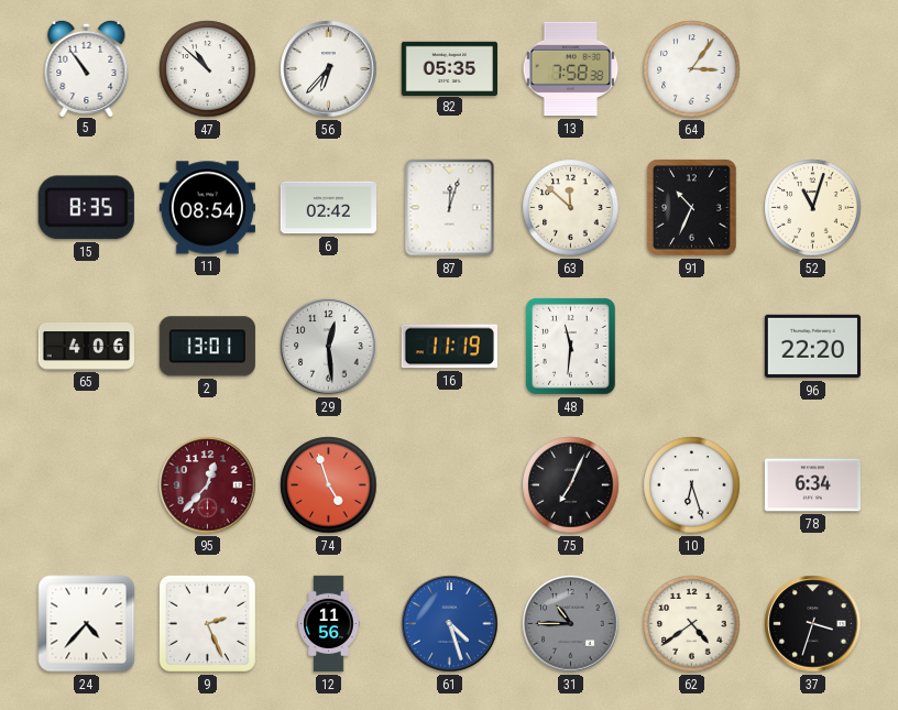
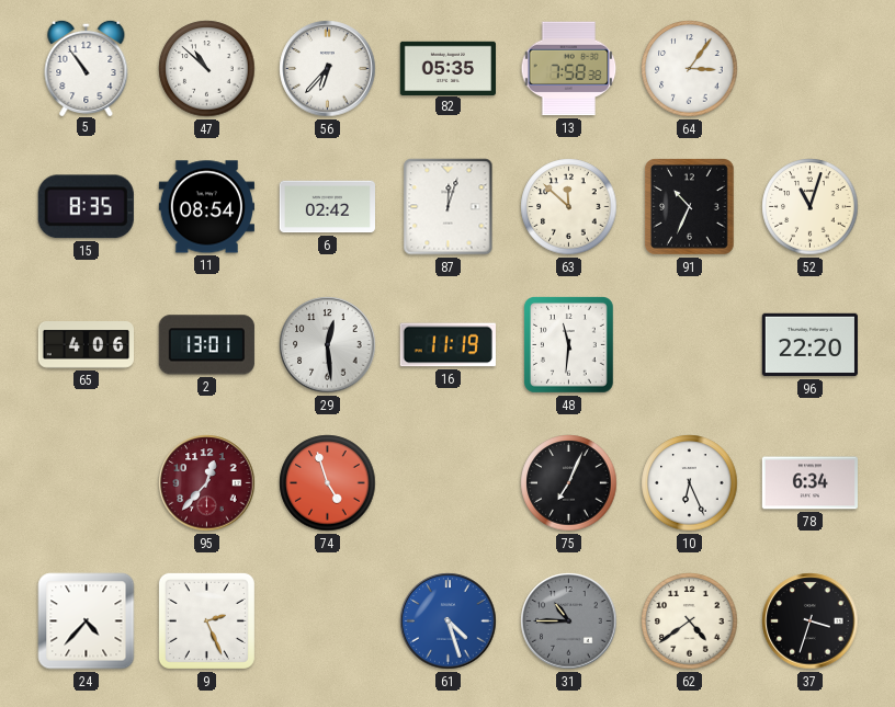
10: 6:27 -> 6:26
12: 11:56 -> none
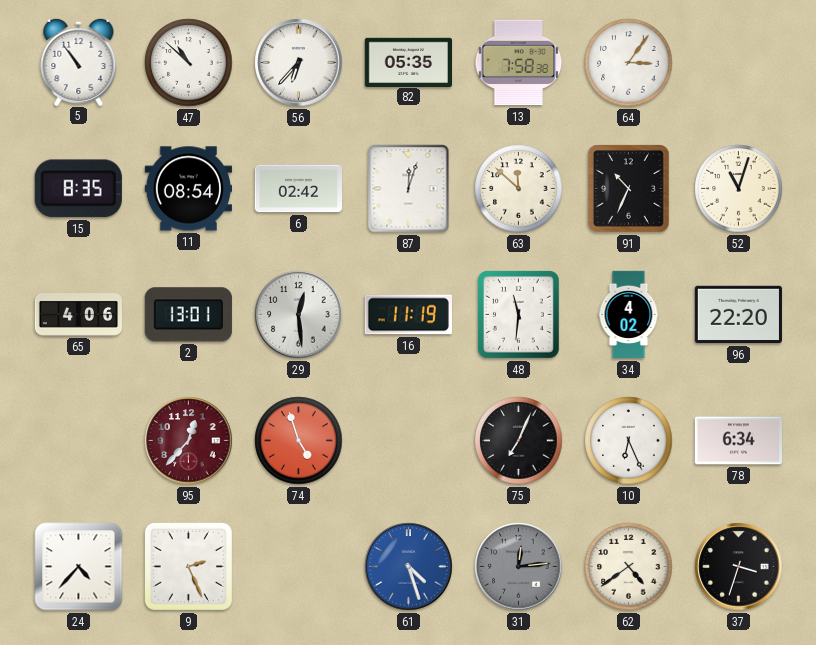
34: none -> 4:02
31: 10:45 -> 12:14
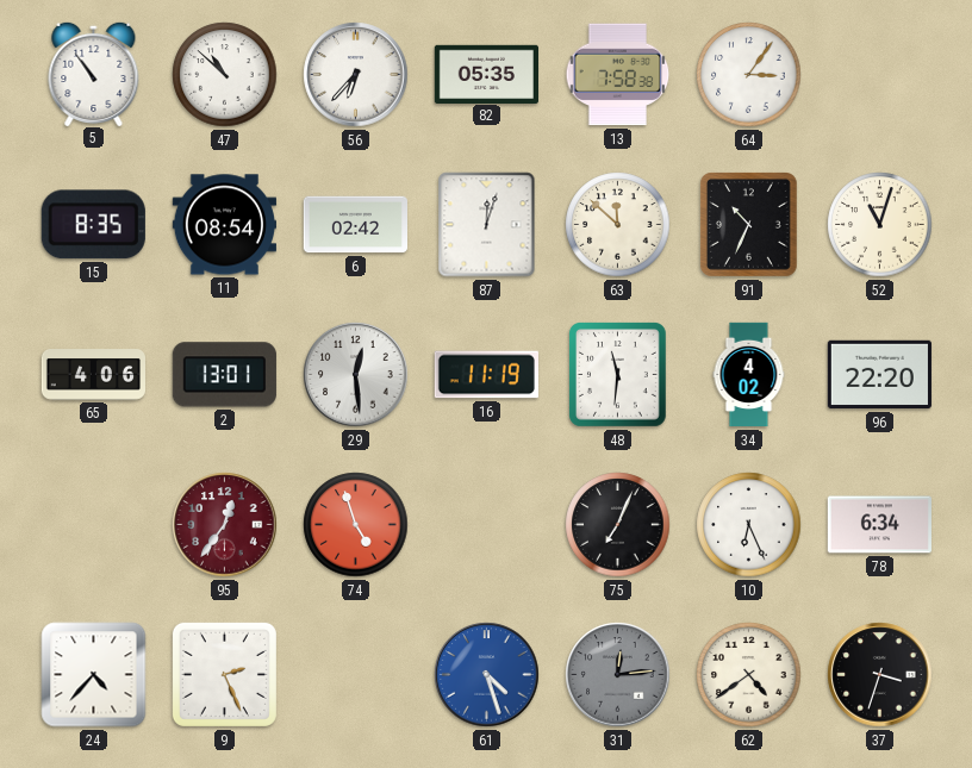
95: 12:37 -> 12:36
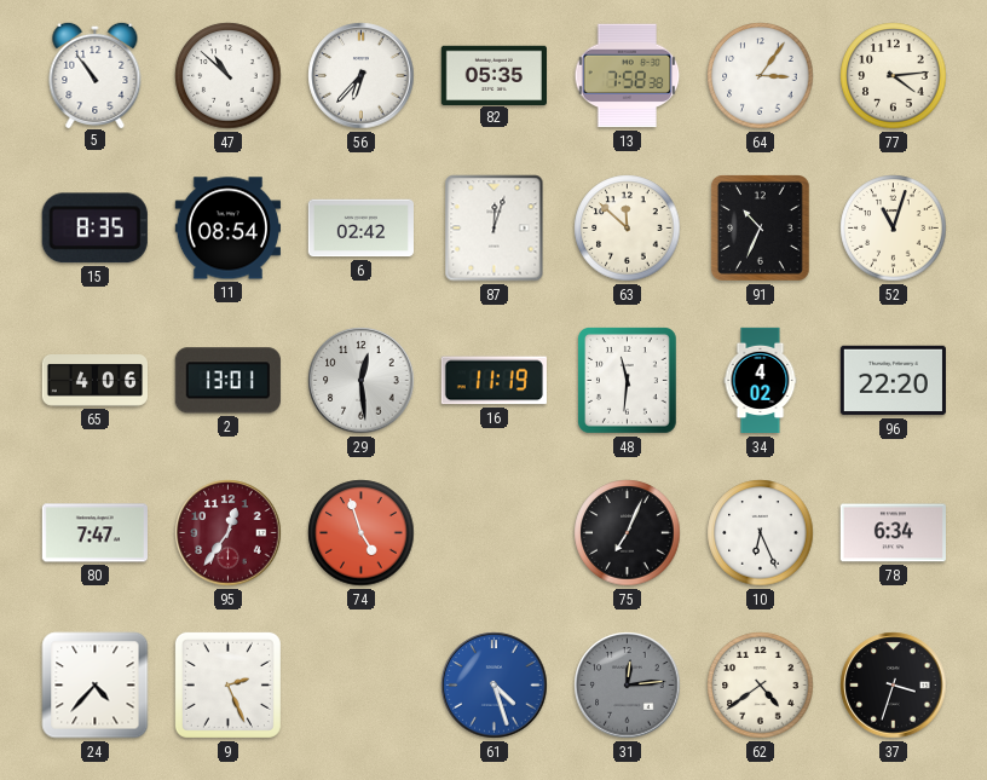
77: none -> 4:14
80: none -> 7:47
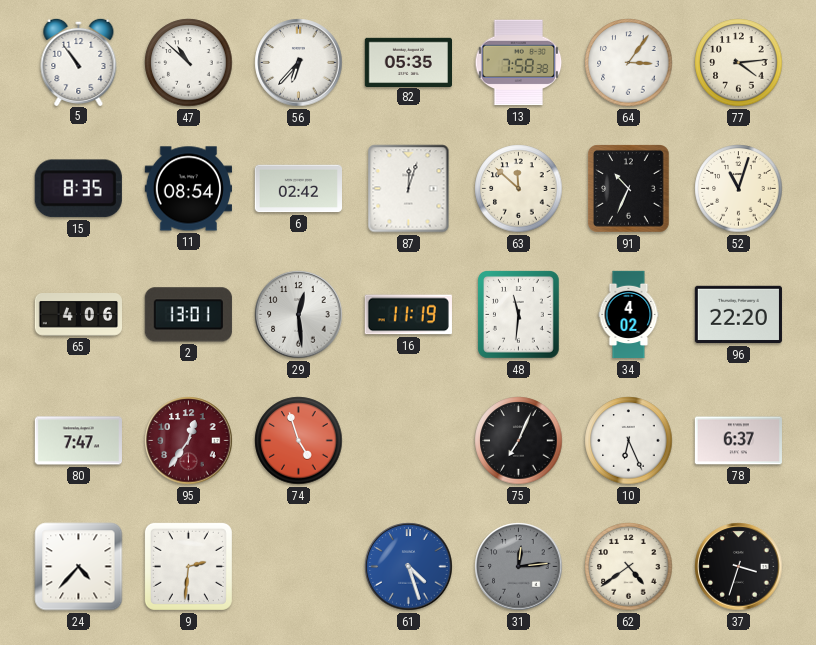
78: 6:34 -> 6:37
9: 2:26 -> 2:31
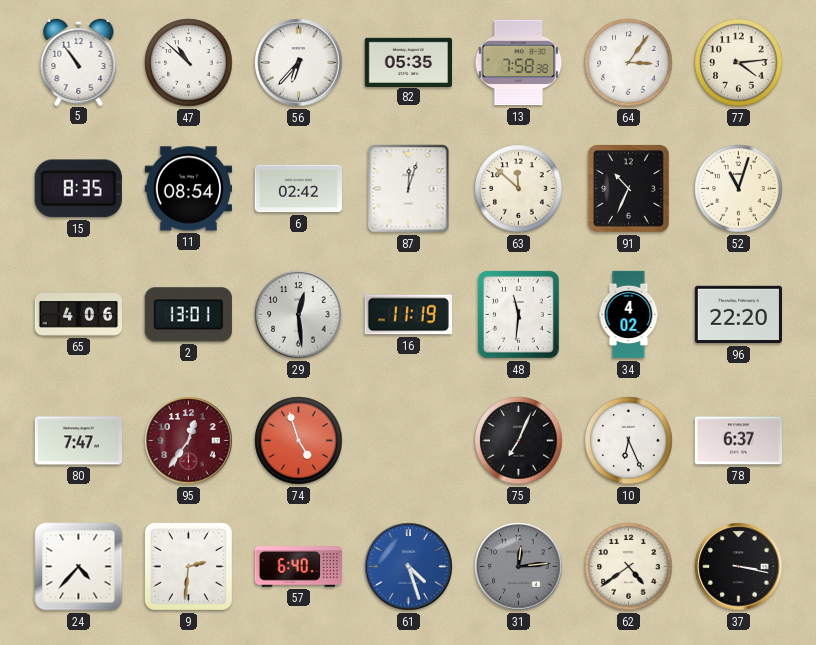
57: none -> 6:40
37: 3:33 -> 3:17
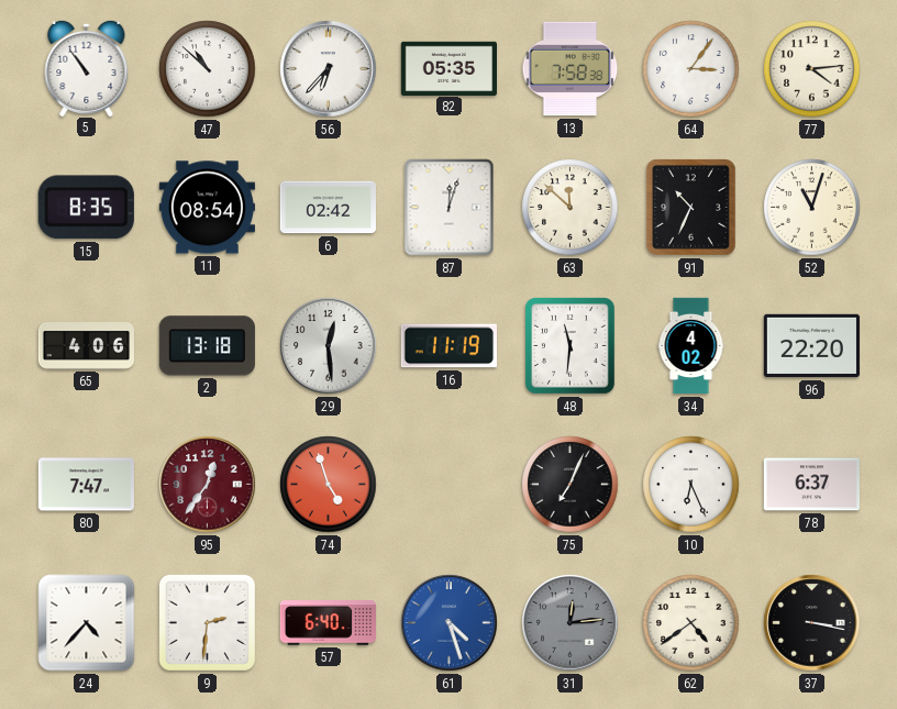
2: 13:01 -> 13:18
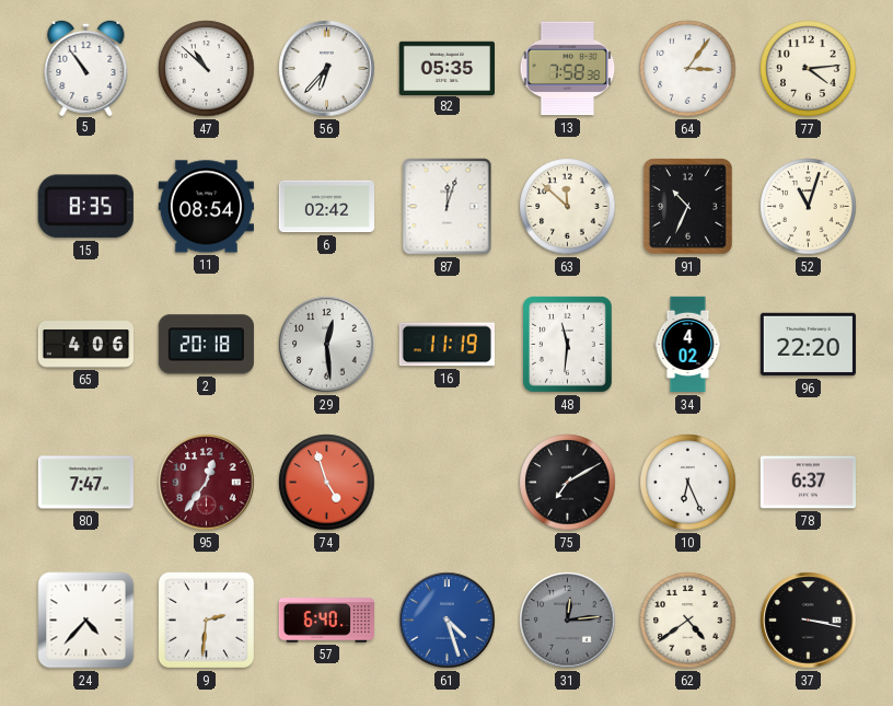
2: 13:18 -> 20:18
75: 7:04 -> 7:10
